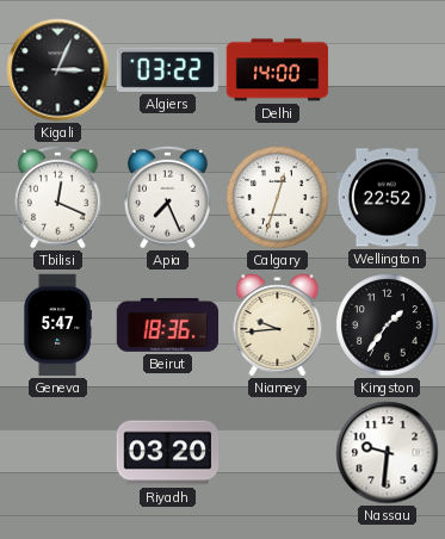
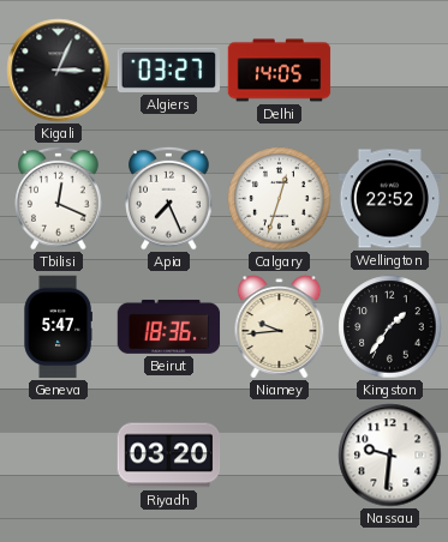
Algiers: 03:22 -> 03:27
Delhi: 14:00 -> 14:05
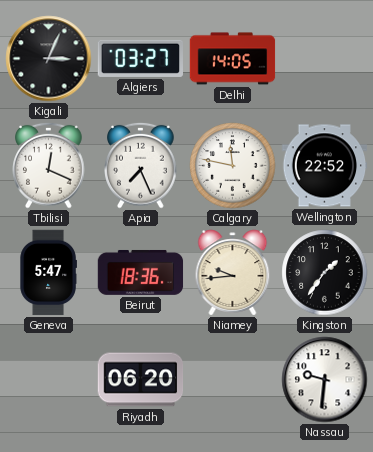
Calgary: 12:33 -> 11:47
Riyadh: 03:20 -> 06:20
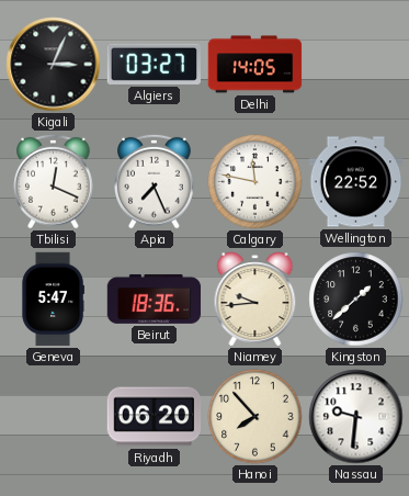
Kingston: 1:36 -> 1:38
Hanoi: none -> 7:53
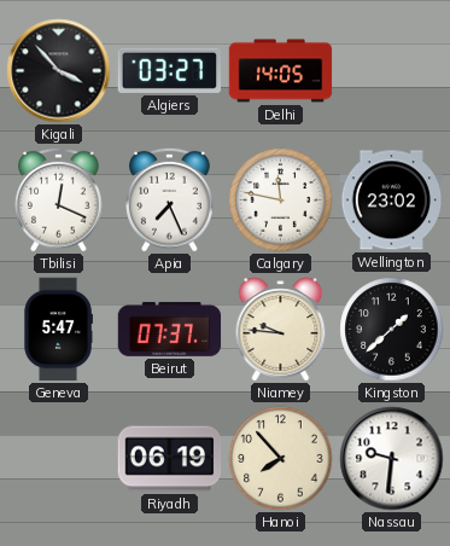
Kigali: 3:04 -> 3:53
Wellington: 22:52 -> 23:02
Beirut: 18:36 -> 07:37
Niamey: 9:44 -> 9:46
Riyadh: 06:20 -> 06:19
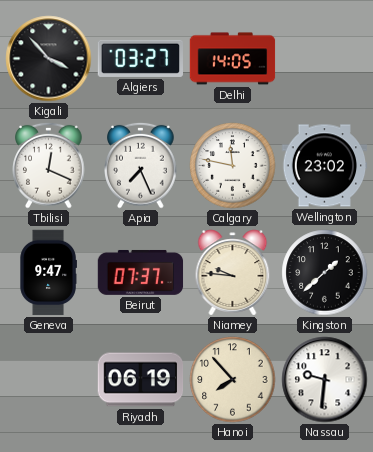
Geneva: 5:47 -> 9:47
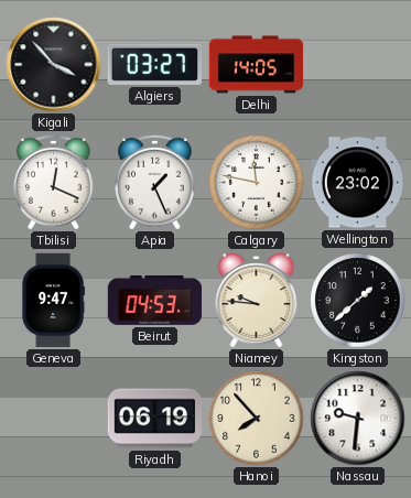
Apia: 7:26 -> 1:26
Beirut: 07:37 -> 04:53
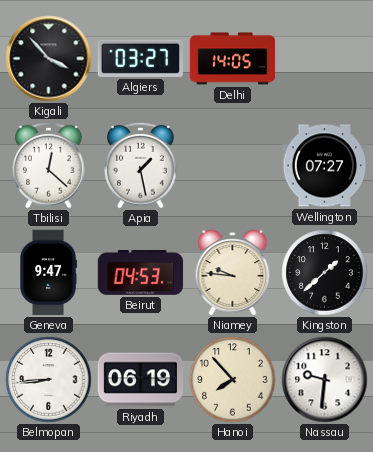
Tbilisi: 12:19 -> 12:22
Apia: 1:26 -> 1:28
Calgary: 11:47 -> none
Wellington: 23:02 -> 07:27
Belmopan: none -> 8:44
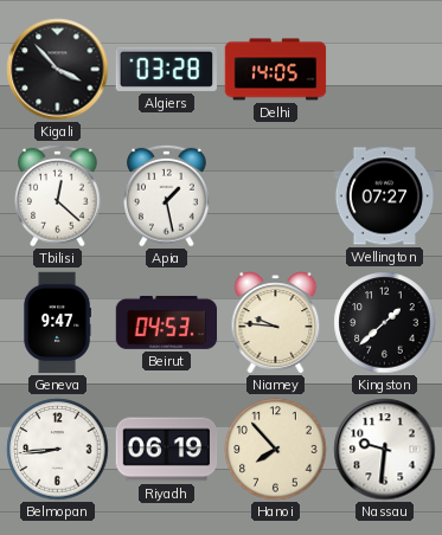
Algiers: 03:27 -> 03:28
